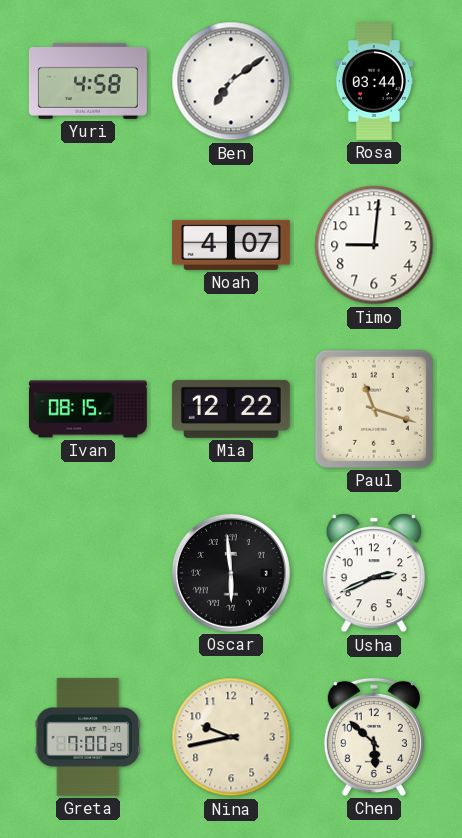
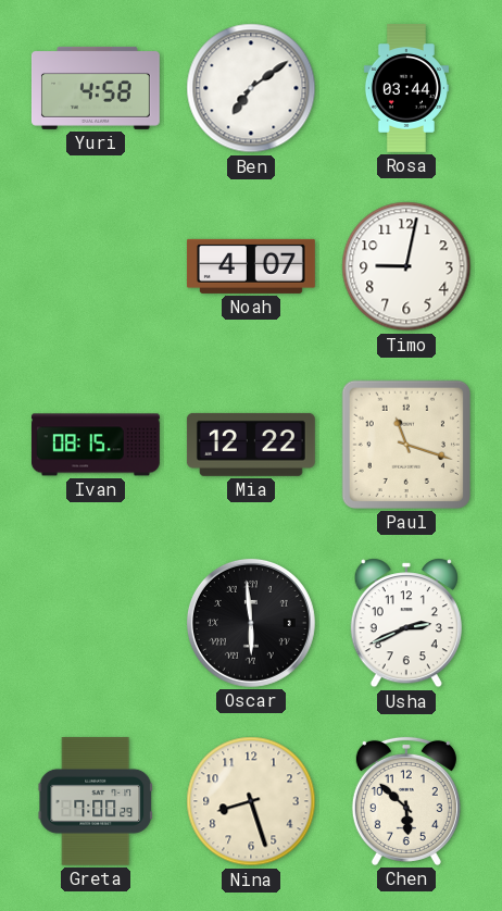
Timo: 9:01 -> 9:02
Nina: 9:43 -> 8:27
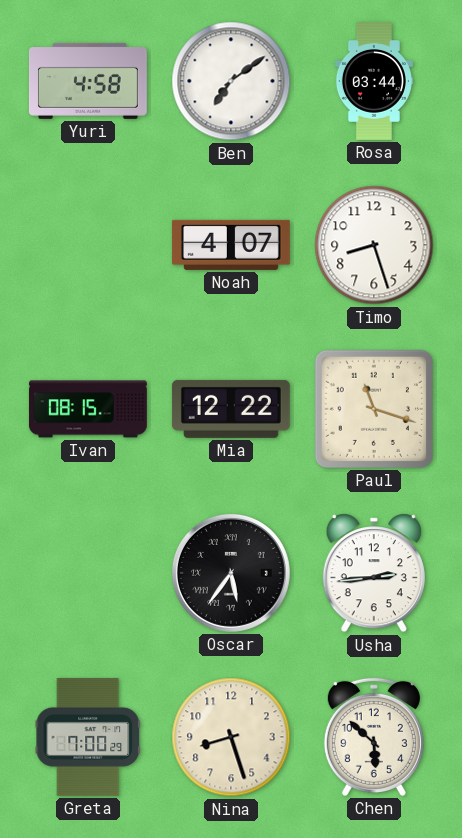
Timo: 9:02 -> 8:27
Oscar: 5:59 -> 5:36
Usha: 2:41 -> 2:44
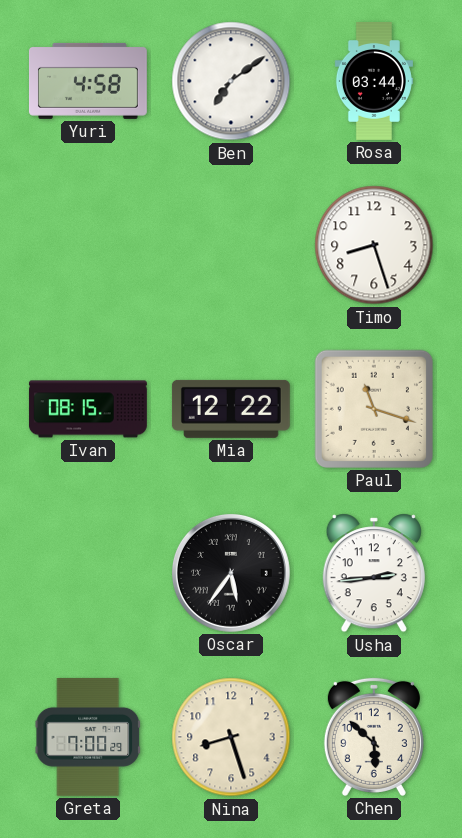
Noah: 4:07 -> none
